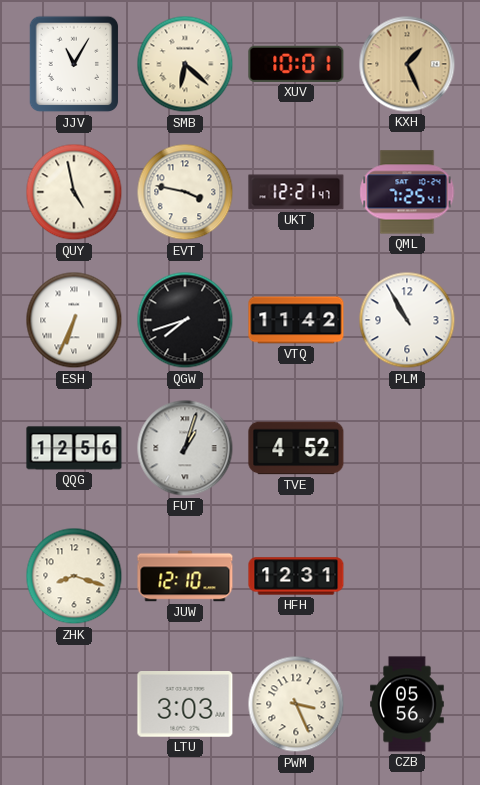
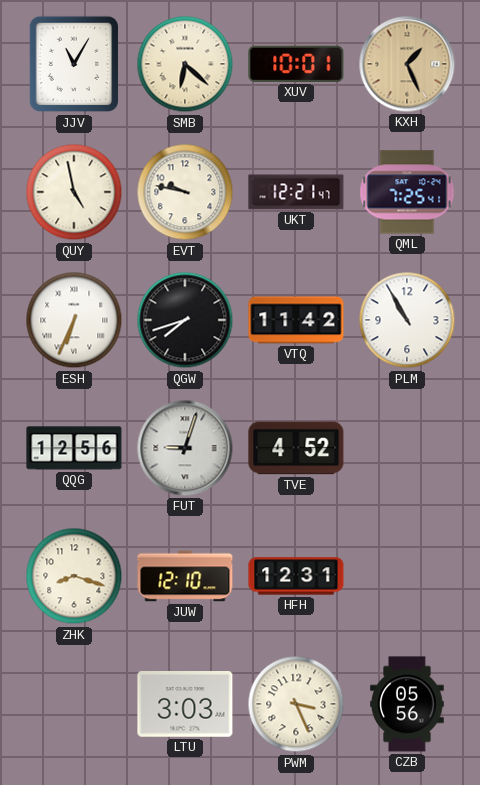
EVT: 3:47 -> 9:47
FUT: 1:03 -> 9:03
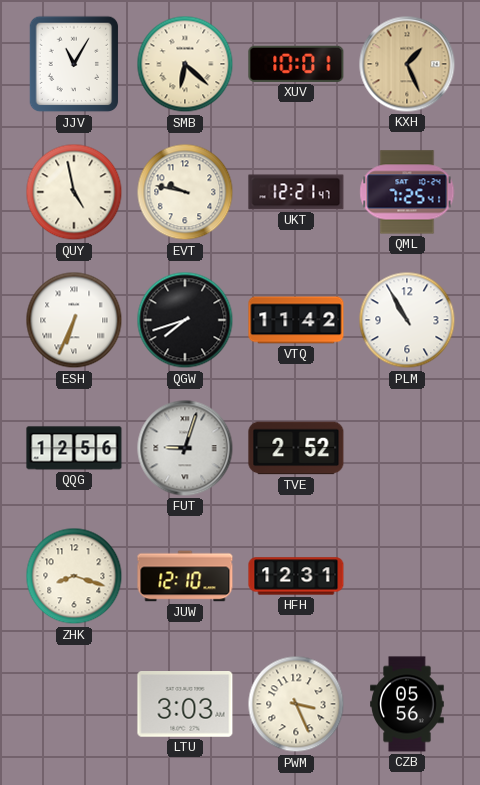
TVE: 4:52 -> 2:52
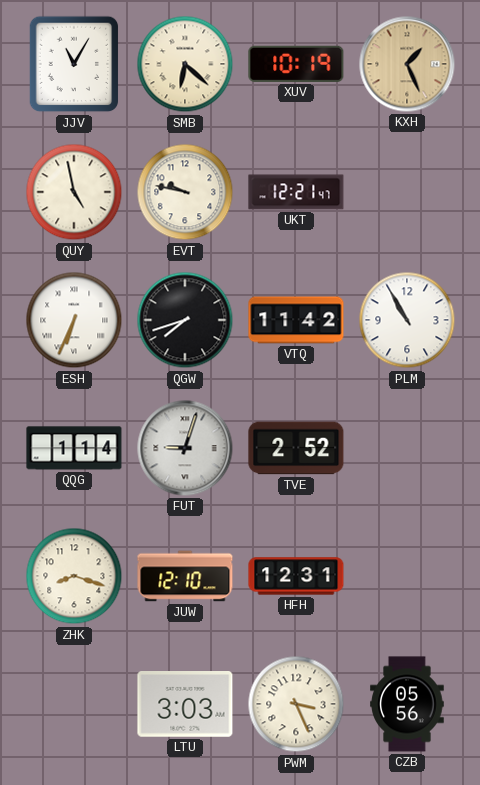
XUV: 10:01 -> 10:19
QML: 7:25 -> none
QQG: 12:56 -> 1:14
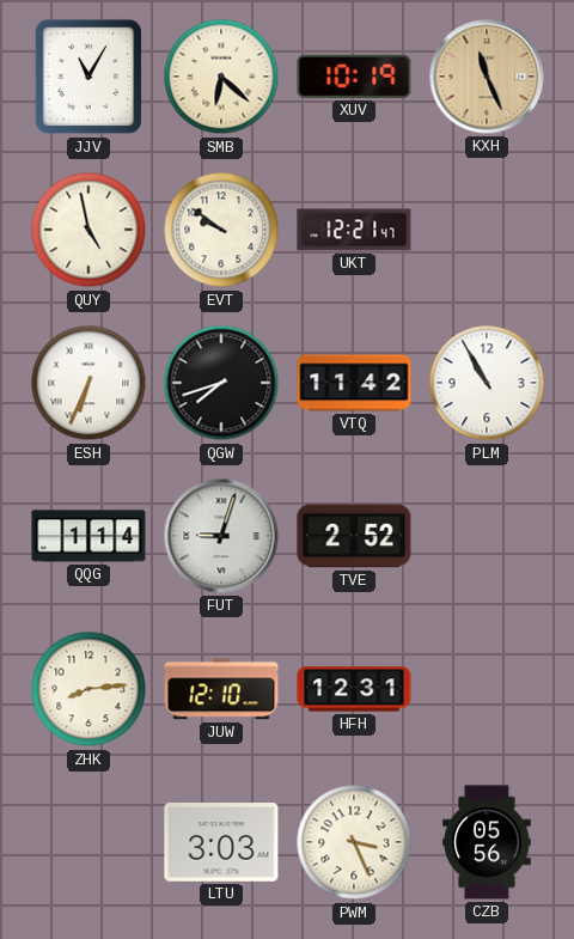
KXH: 1:26 -> 11:26
EVT: 9:47 -> 9:51
ZHK: 8:18 -> 8:14
